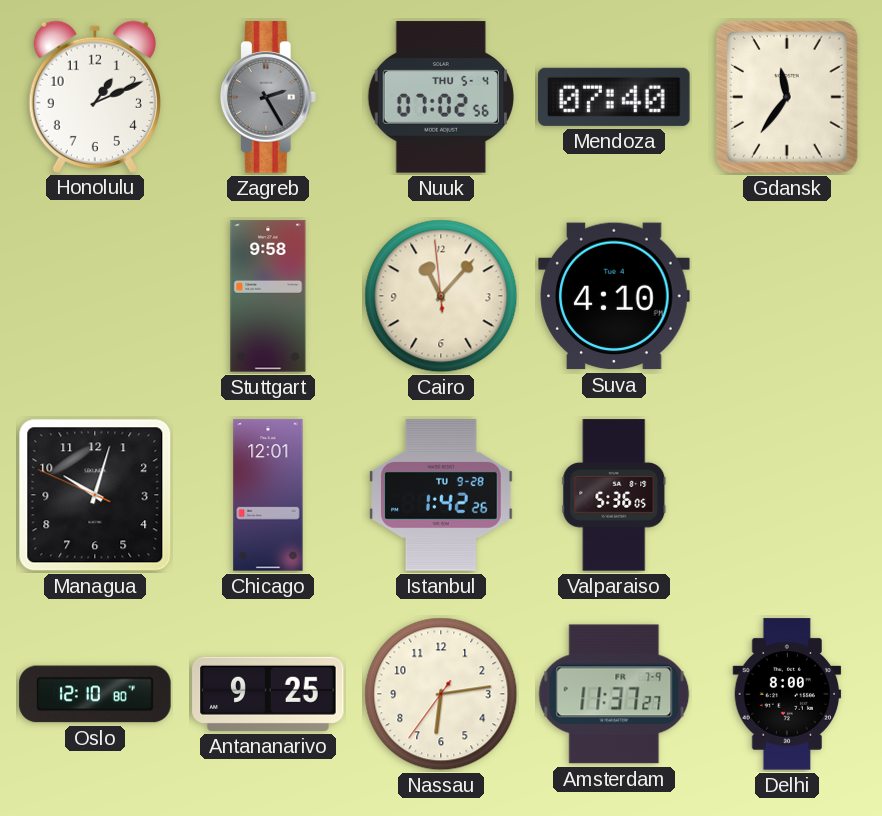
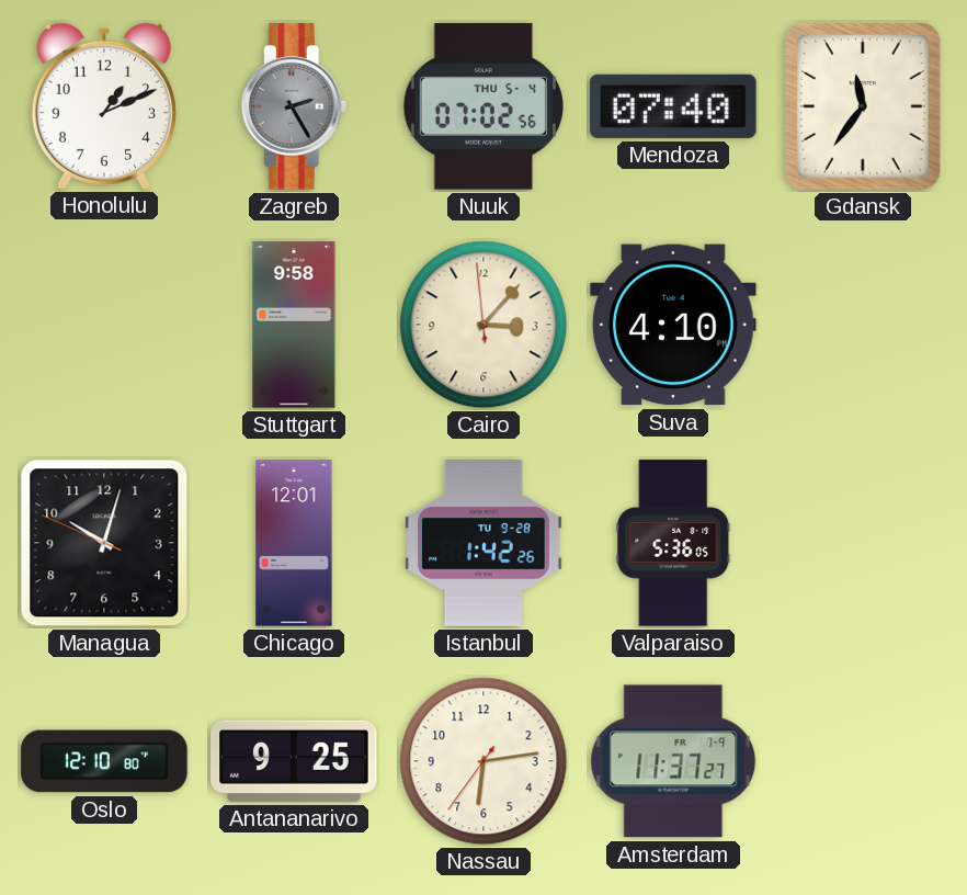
Cairo: 11:06 -> 3:06
Delhi: 8:00 -> none
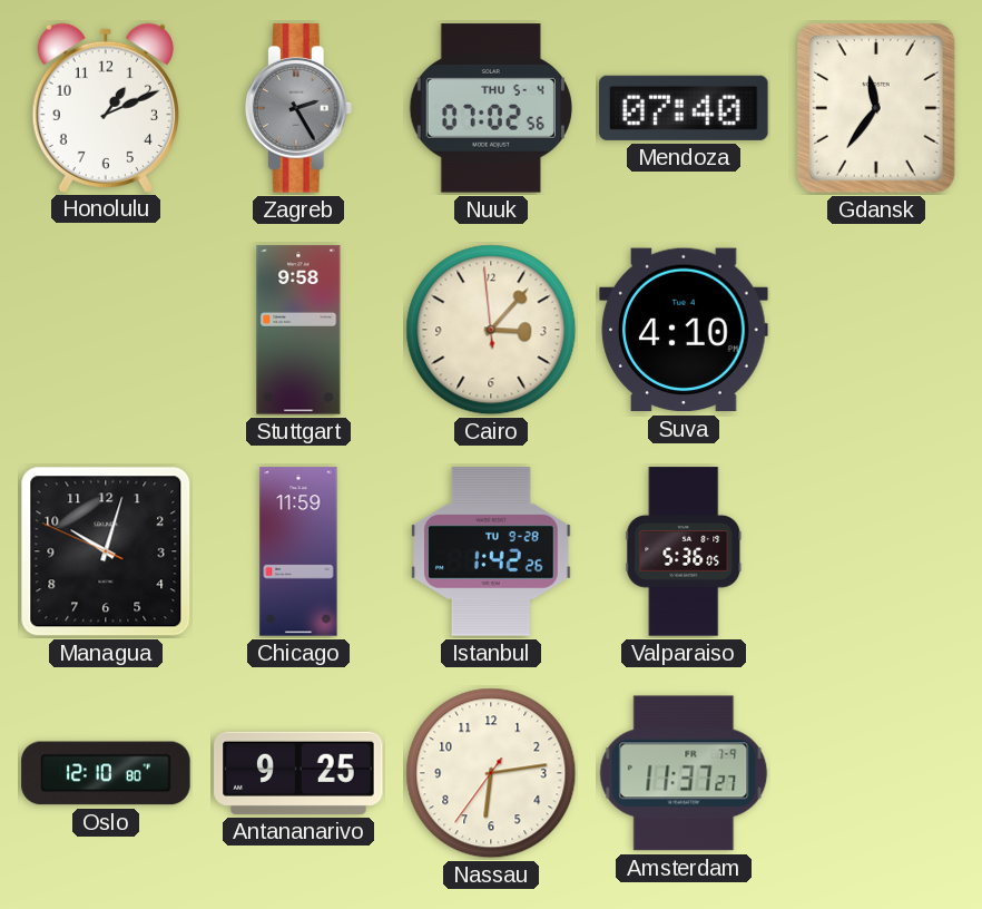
Chicago: 12:01 -> 11:59
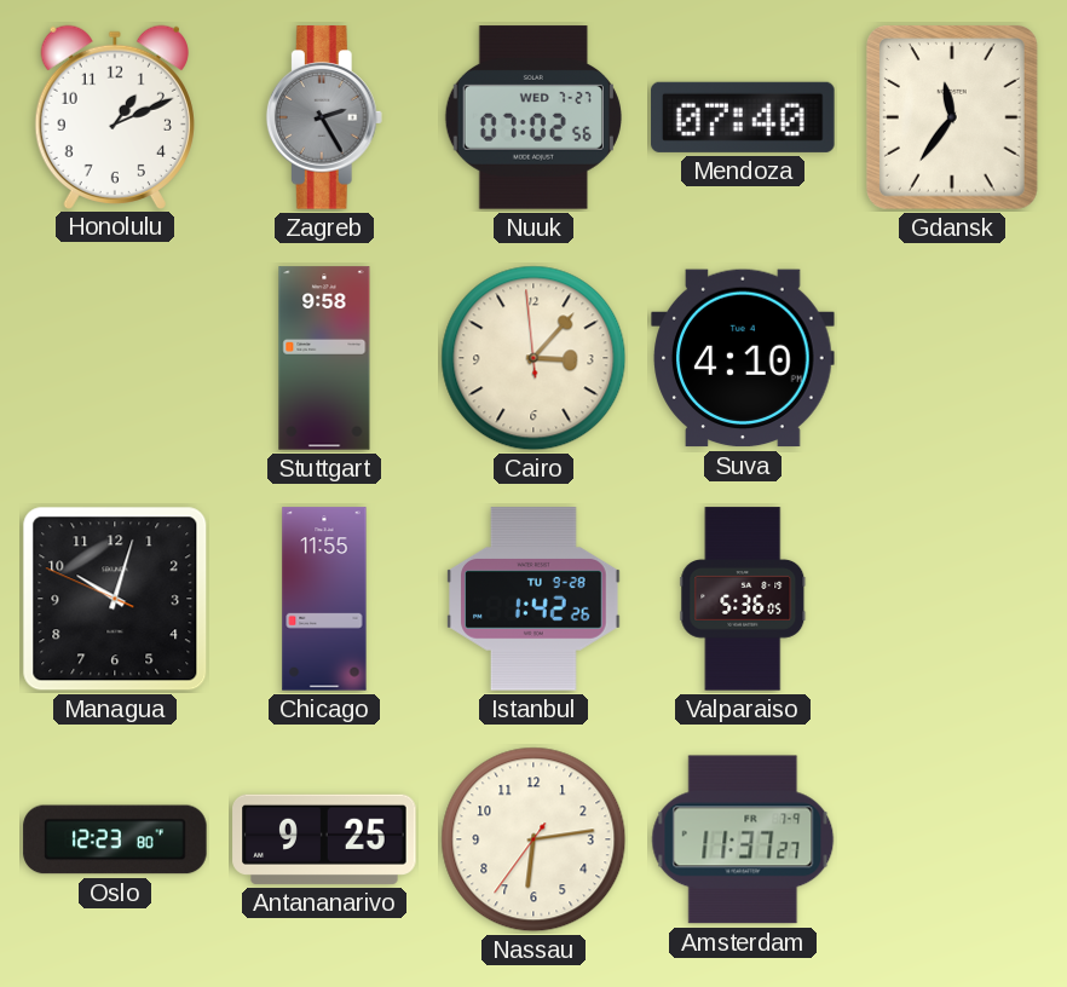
Nuuk date: THU 5-4 -> WED 7-27
Chicago: 11:59 -> 11:55
Oslo: 12:10 -> 12:23
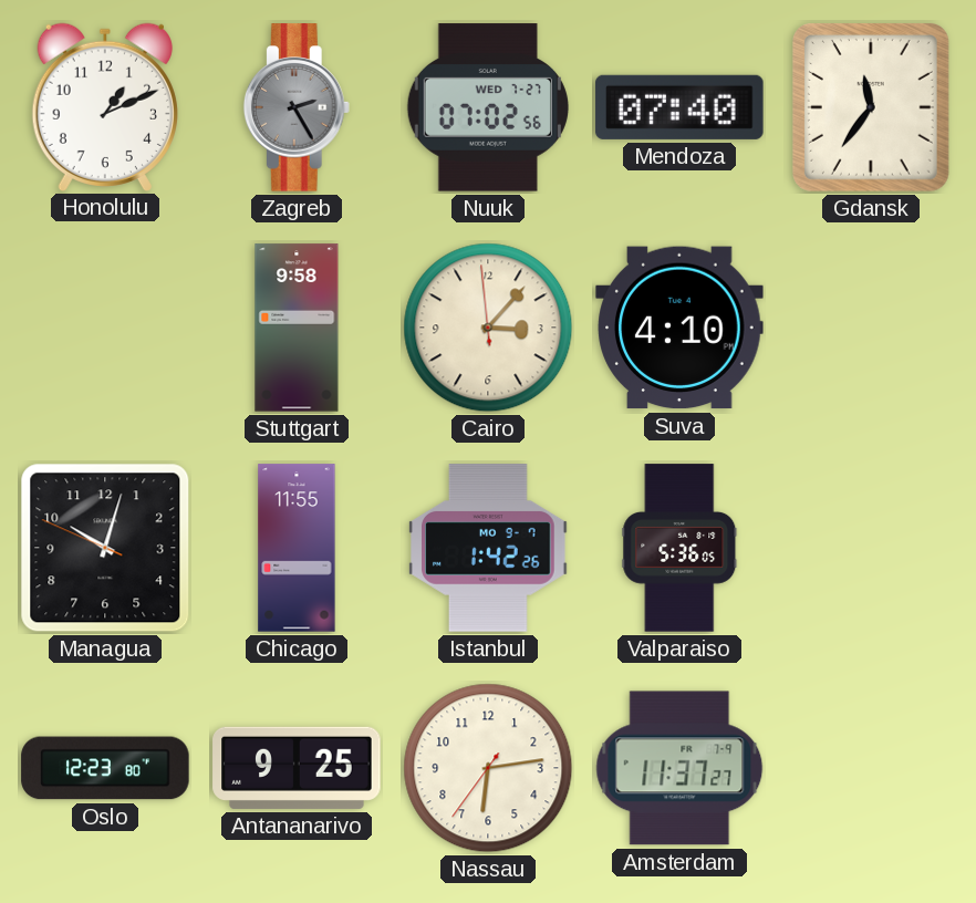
Istanbul date: TU 9-28 -> MO 9-7
